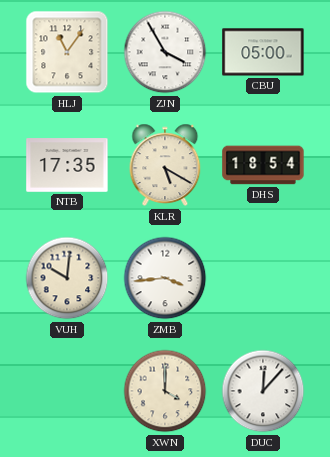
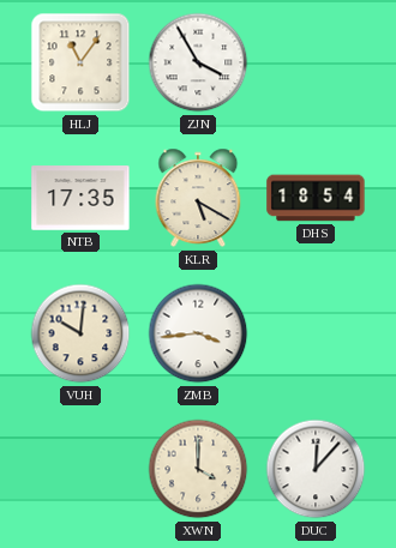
CBU: 05:00 -> none
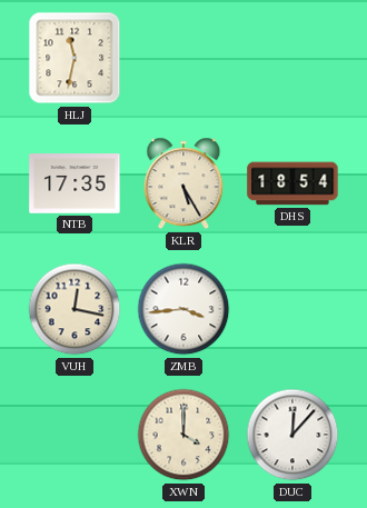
HLJ: 11:06 -> 11:32
ZJN: 3:55 -> none
KLR: 5:20 -> 5:25
VUH: 10:01 -> 12:17
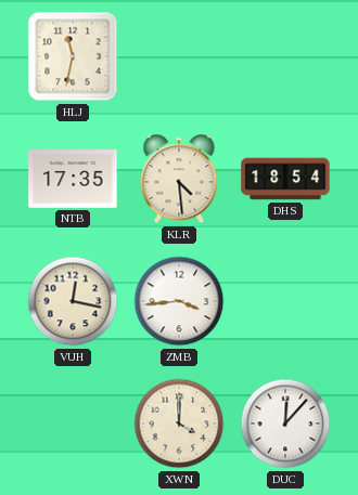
KLR: 5:25 -> 4:29
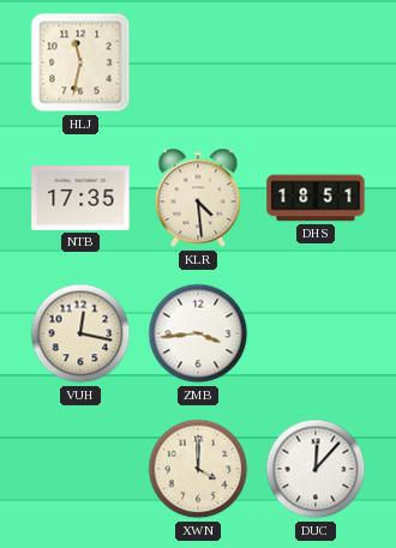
DHS: 18:54 -> 18:51
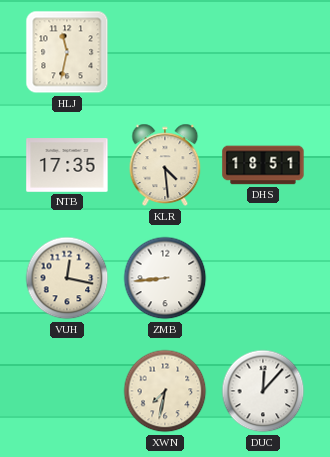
ZMB: 3:44 -> 8:44
XWN: 4:00 -> 7:32
